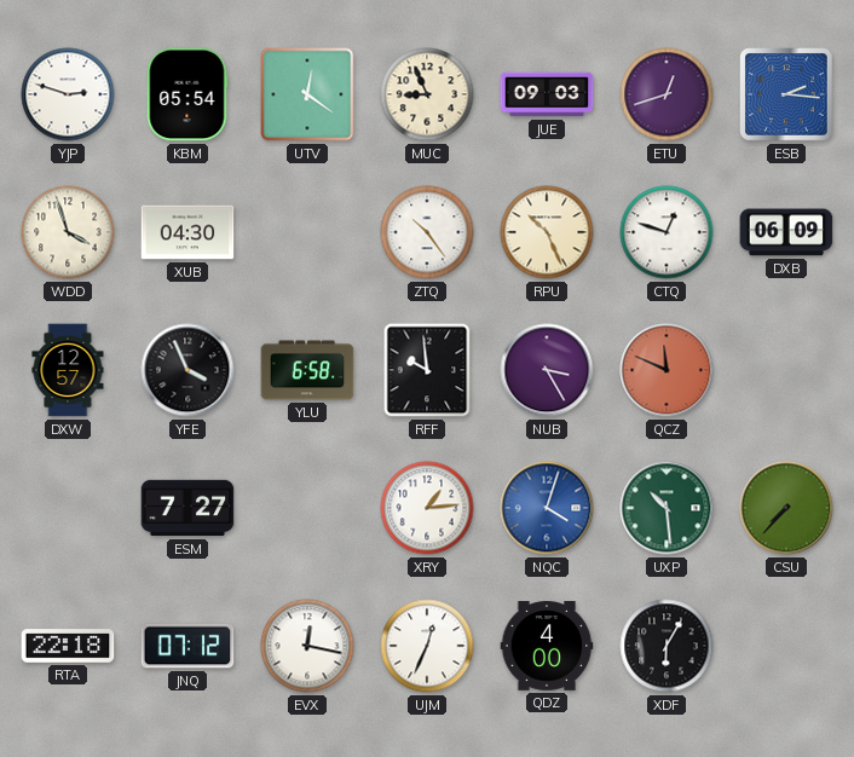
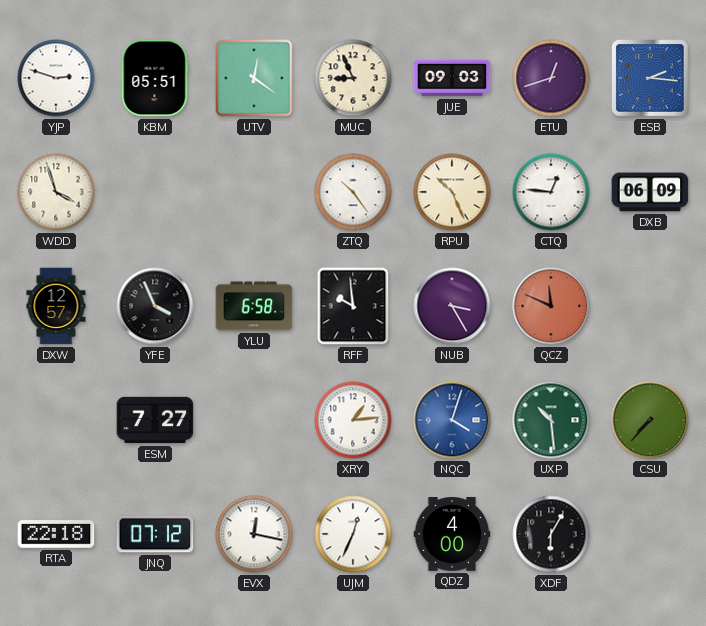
KBM: 05:54 -> 05:51
XUB: 04:30 -> none
CTQ: 12:48 -> 12:46
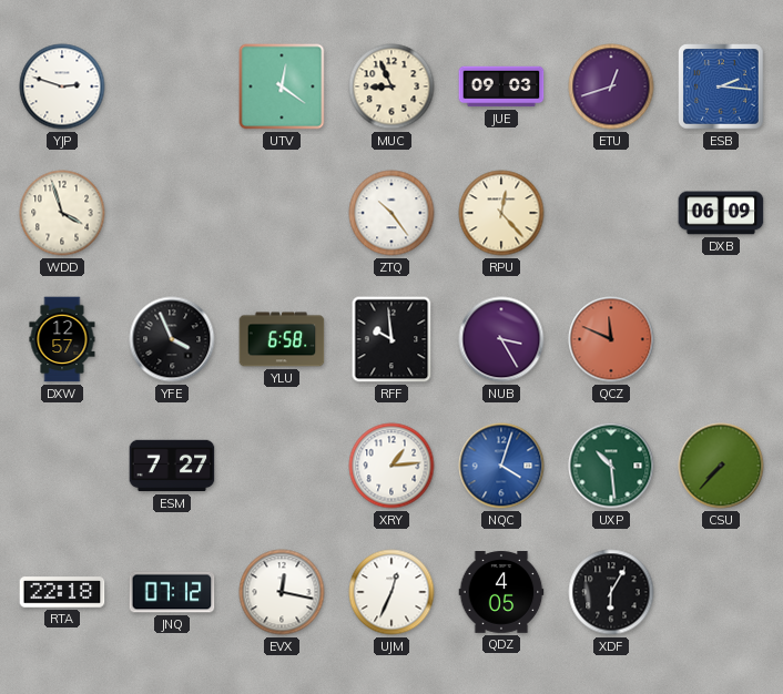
KBM: 05:51 -> none
RPU: 10:26 -> 12:23
CTQ: 12:46 -> none
QDZ: 4:00 -> 4:05
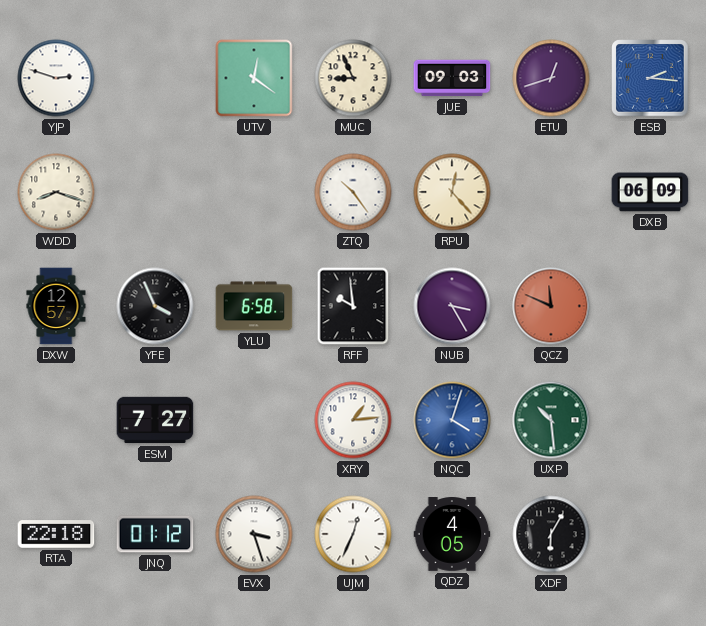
WDD: 3:57 -> 8:18
CSU: 7:37 -> none
JNQ: 07:12 -> 01:12
EVX: 12:17 -> 3:27
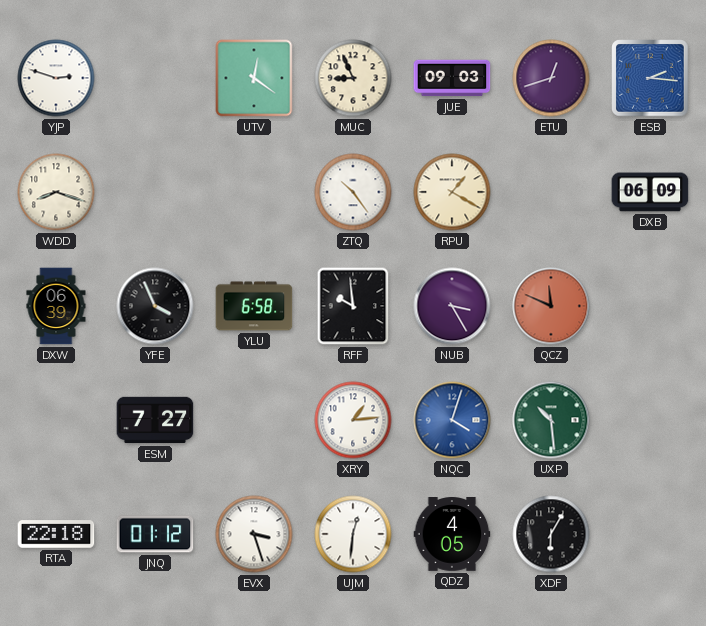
RPU: 12:23 -> 1:20
DXW: 12:57 -> 06:39
UJM: 12:34 -> 12:31
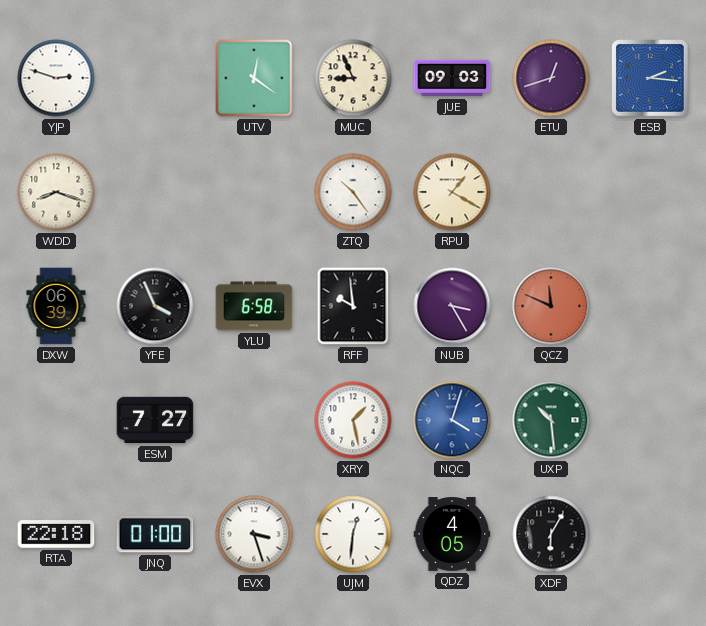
DXB: 06:09 -> none
XRY: 1:14 -> 1:28
JNQ: 01:12 -> 01:00
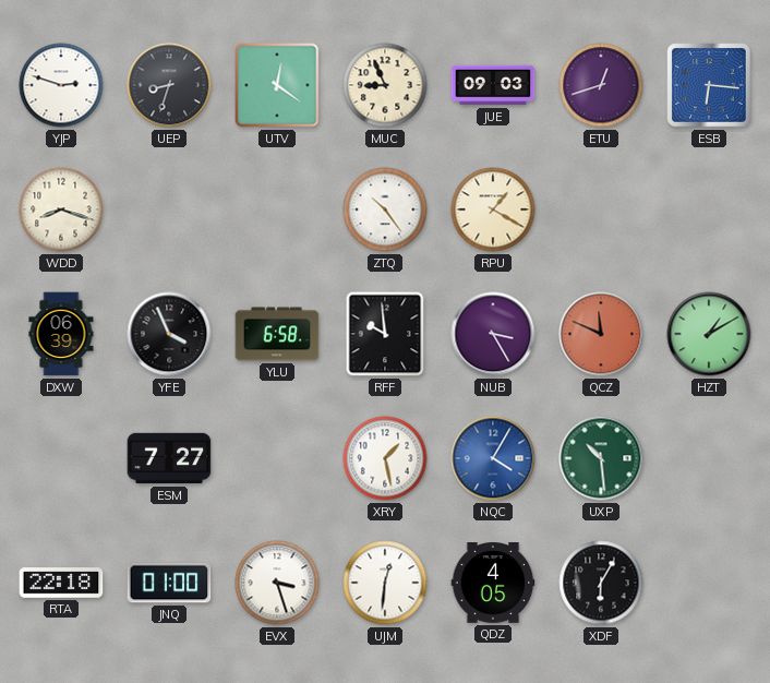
UEP: none -> 8:33
ESB: 2:16 -> 6:16
HZT: none -> 1:10
NQC: 4:03 -> 4:05
